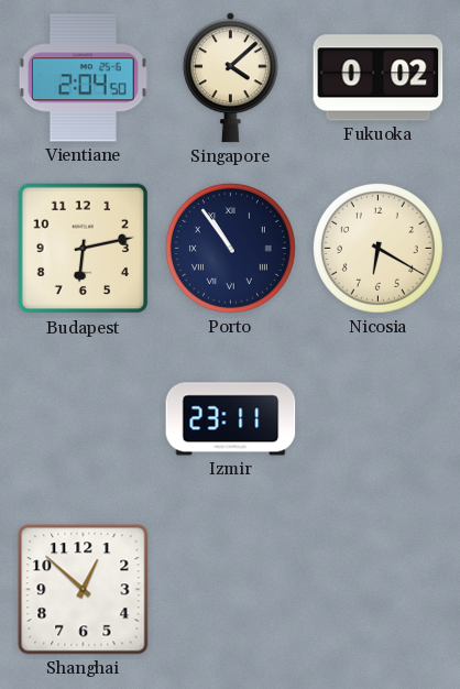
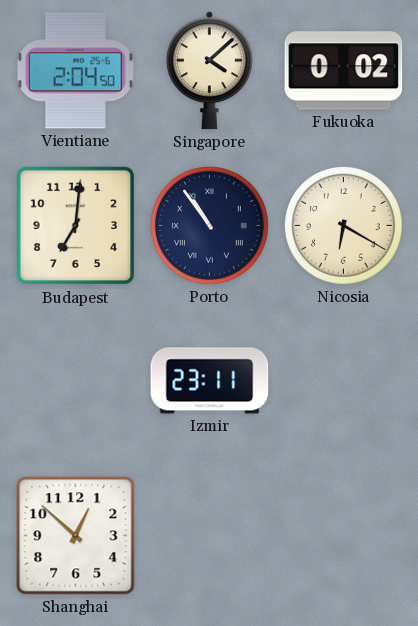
Budapest: 6:13 -> 7:01
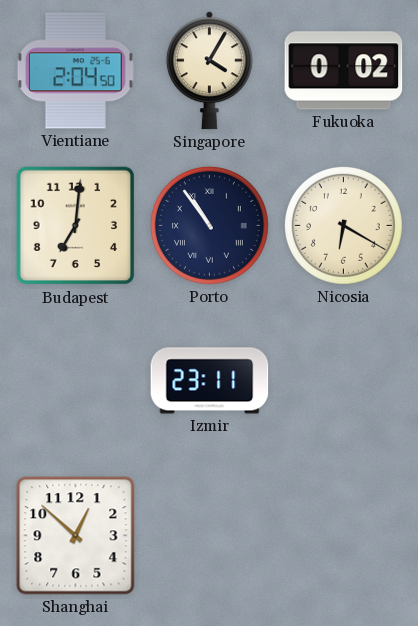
Singapore: 4:08 -> 4:05
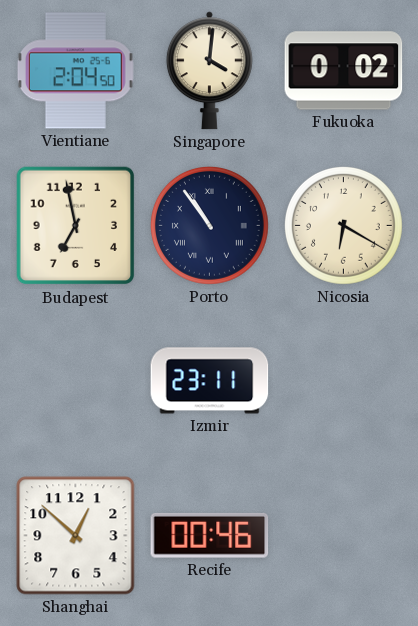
Singapore: 4:05 -> 4:01
Budapest: 7:01 -> 6:58
Recife: none -> 00:46
